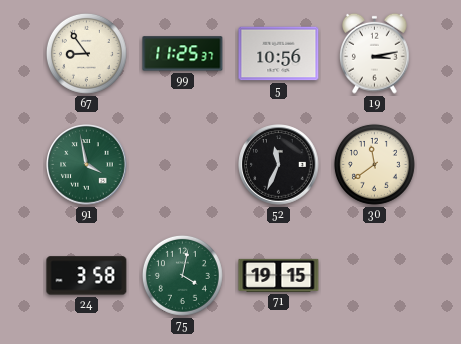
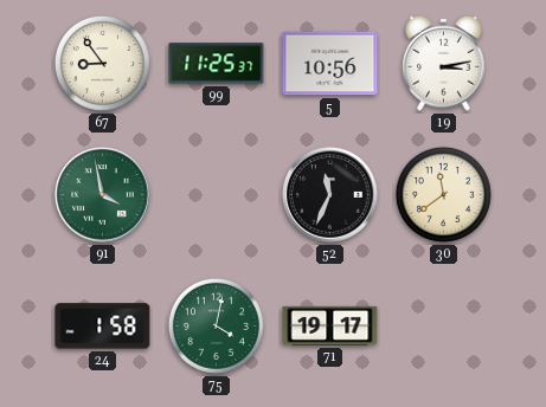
24: 3:58 -> 1:58
71: 19:15 -> 19:17
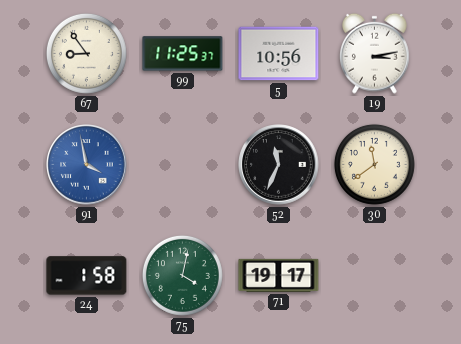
91 dial: green -> blue
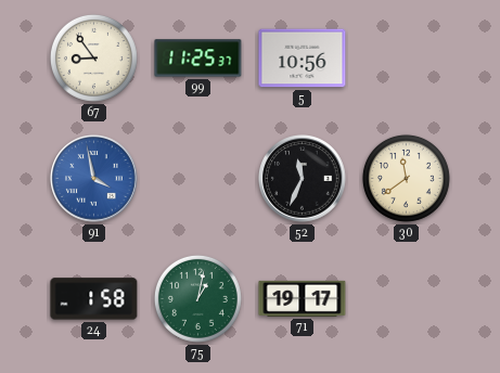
19: 3:13 -> none
75: 4:02 -> 1:02
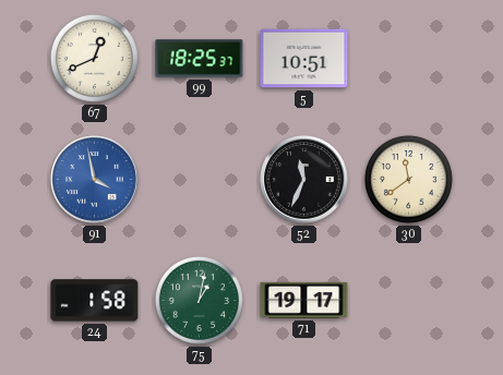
67: 8:54 -> 12:41
99: 11:25 -> 18:25
5: 10:56 -> 10:51
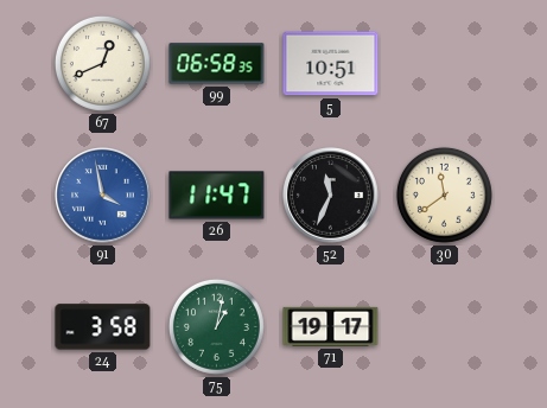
99: 18:25 -> 06:58
26: none -> 11:47
24: 1:58 -> 3:58
